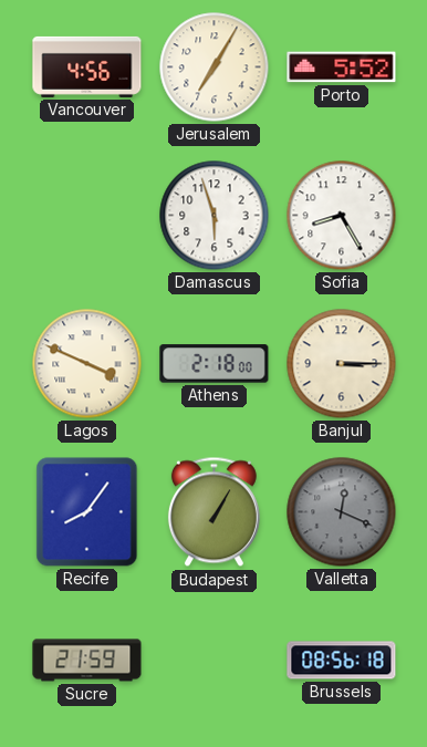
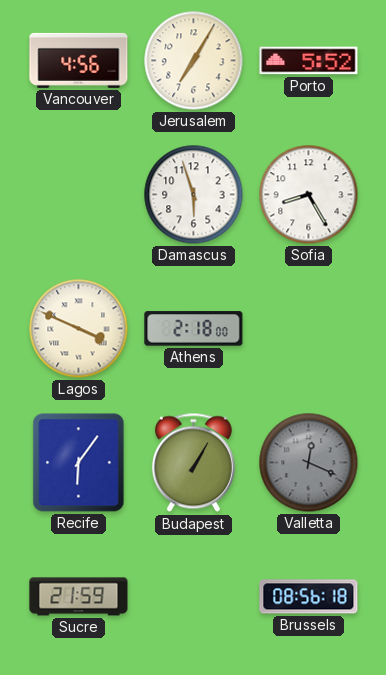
Banjul: 3:15 -> none
Recife: 8:06 -> 6:06
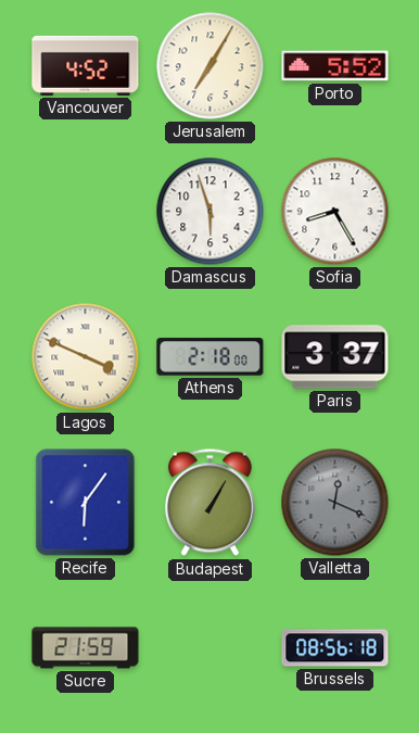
Vancouver: 4:56 -> 4:52
Paris: none -> 3:37
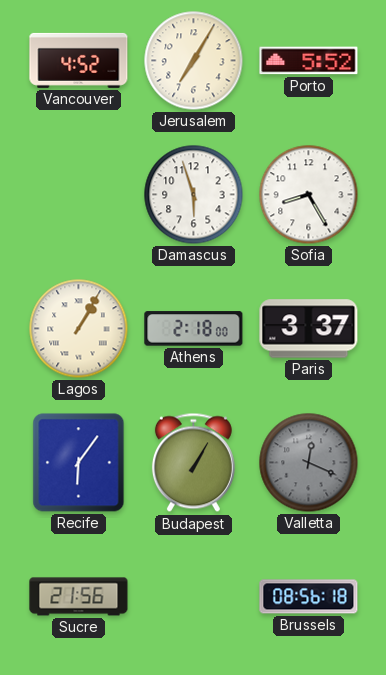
Lagos: 3:49 -> 1:05
Sucre: 21:59 -> 21:56
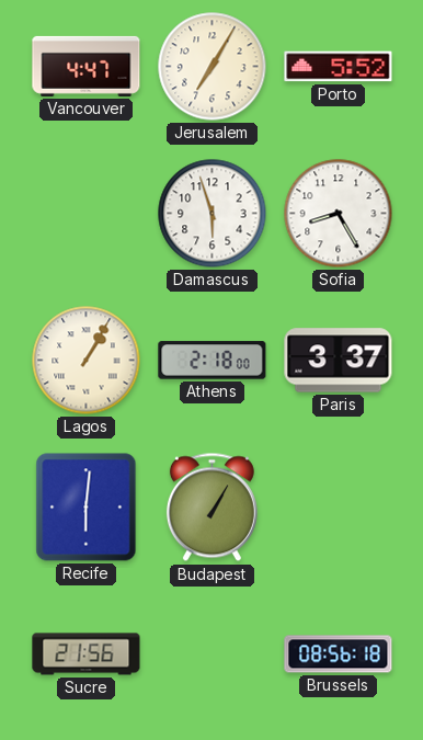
Vancouver: 4:52 -> 4:47
Recife: 6:06 -> 6:01
Valletta: 12:19 -> none
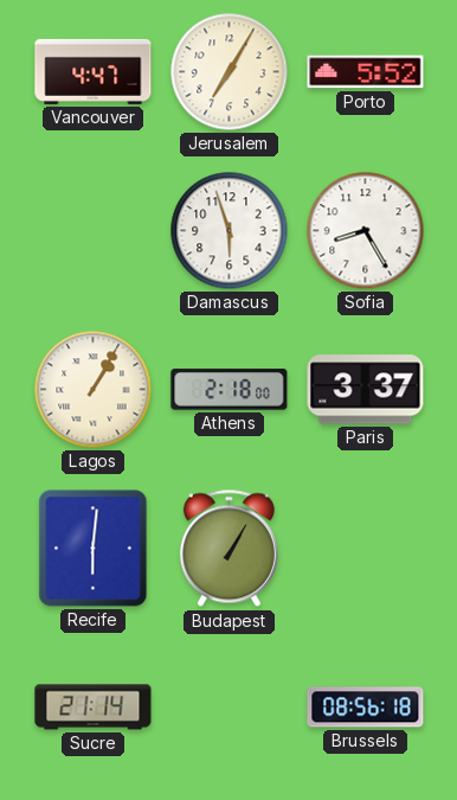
Sucre: 21:56 -> 21:14
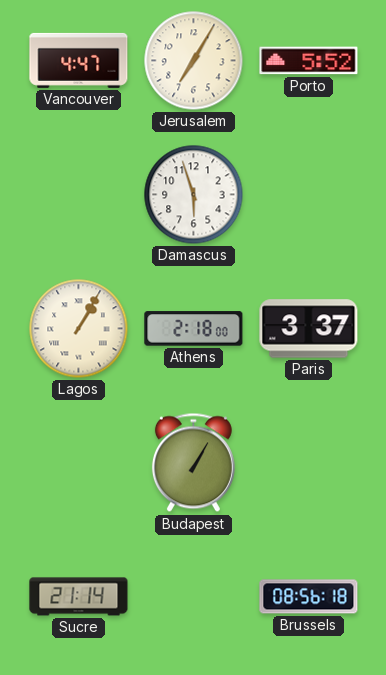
Sofia: 8:25 -> none
Recife: 6:01 -> none
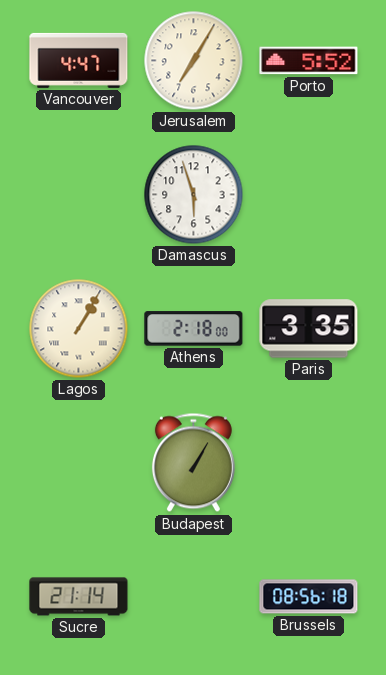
Paris: 3:37 -> 3:35
